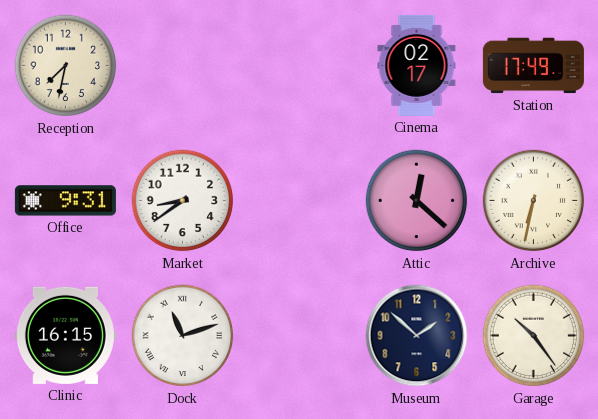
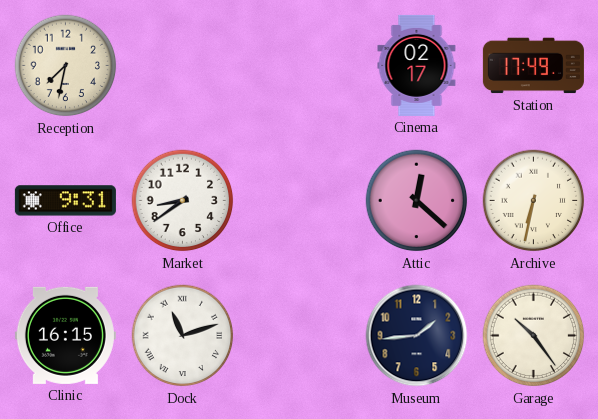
Museum: 1:52 -> 1:44
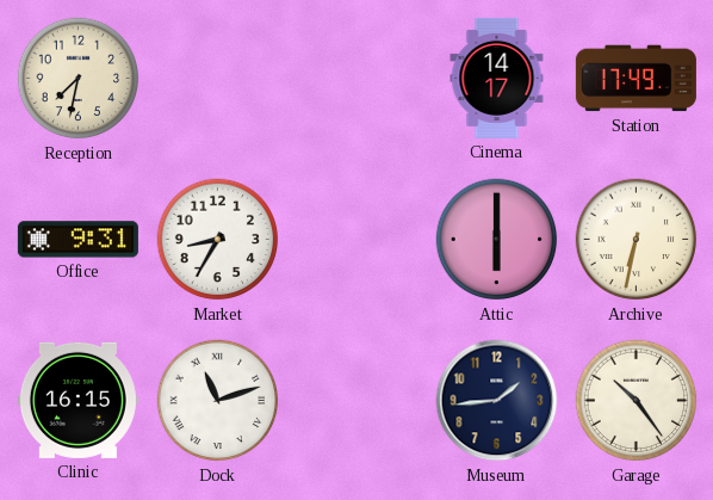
Cinema: 02:17 -> 14:17
Market: 8:39 -> 8:35
Attic: 12:22 -> 6:00
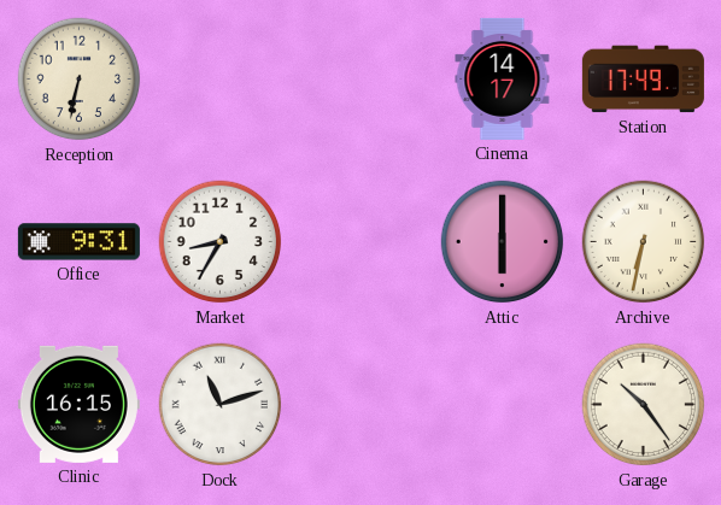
Reception: 7:32 -> 6:32
Museum: 1:44 -> none
